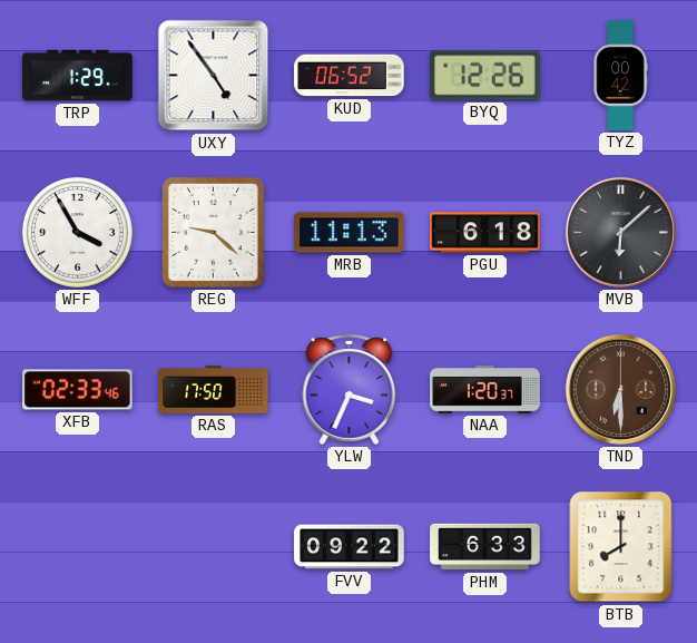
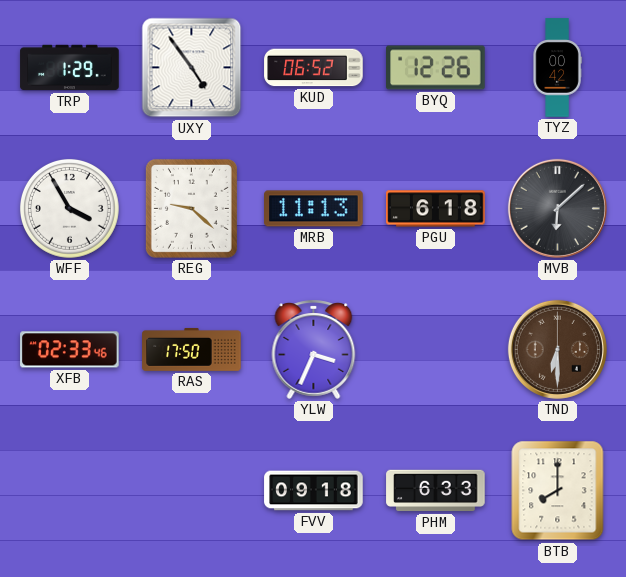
NAA: 1:20 -> none
FVV: 09:22 -> 09:18
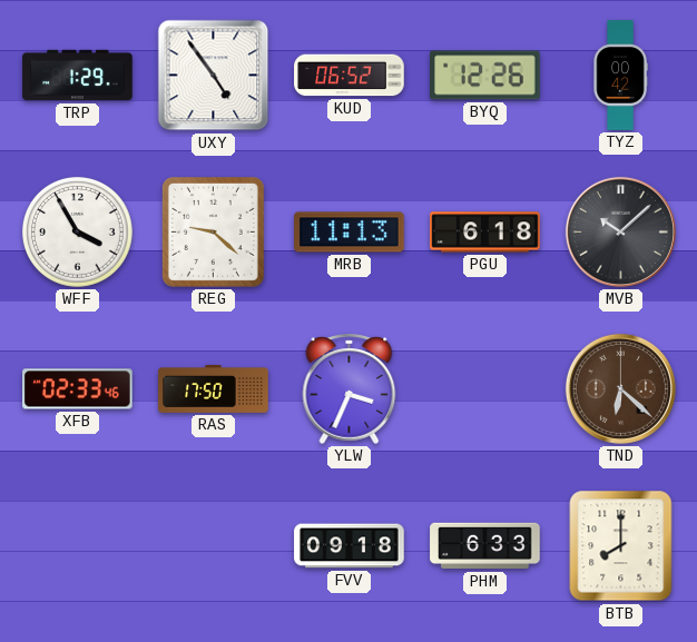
MVB: 6:08 -> 10:08
TND: 6:30 -> 6:22
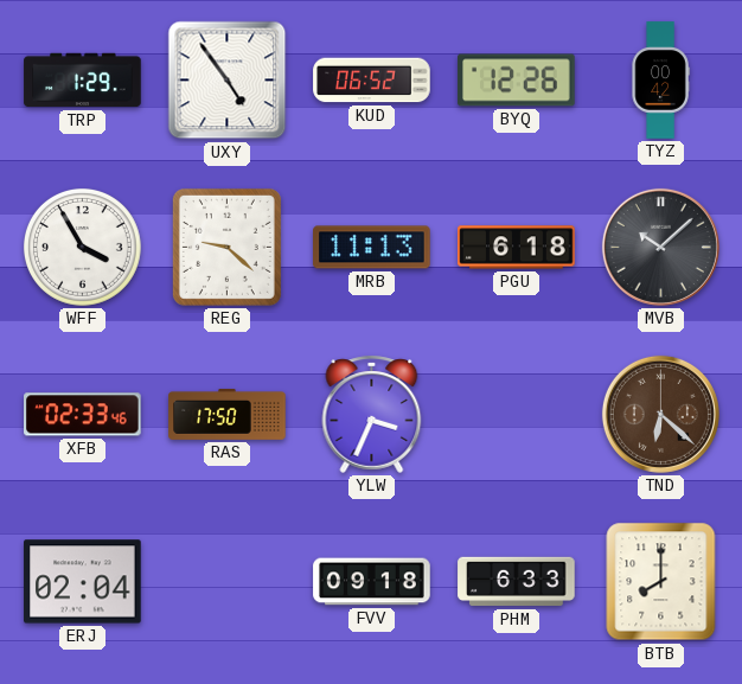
ERJ: none -> 02:04
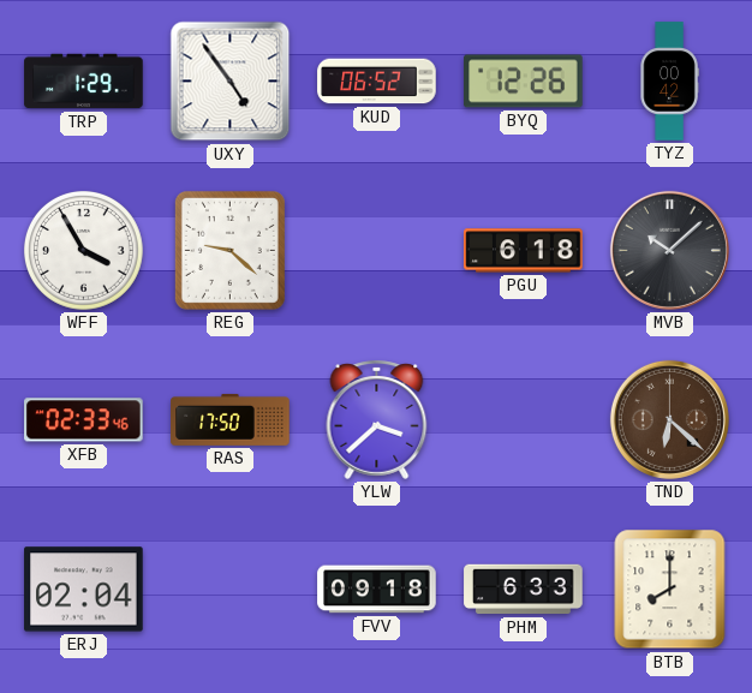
MRB: 11:13 -> none
YLW: 3:34 -> 3:38
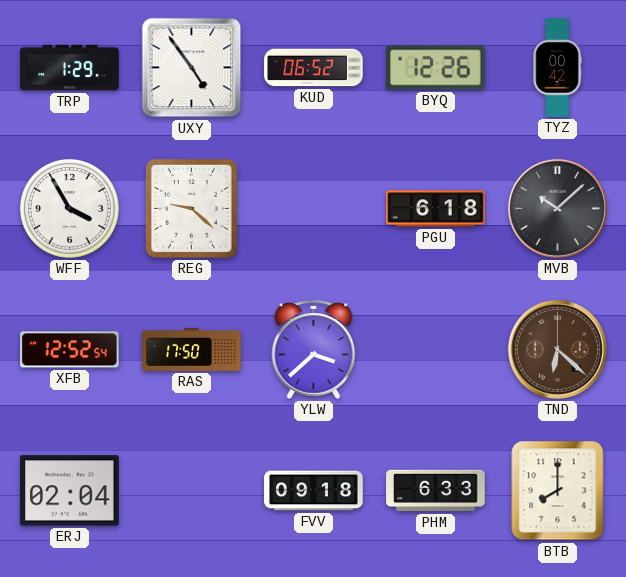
XFB: 02:33 -> 12:52
